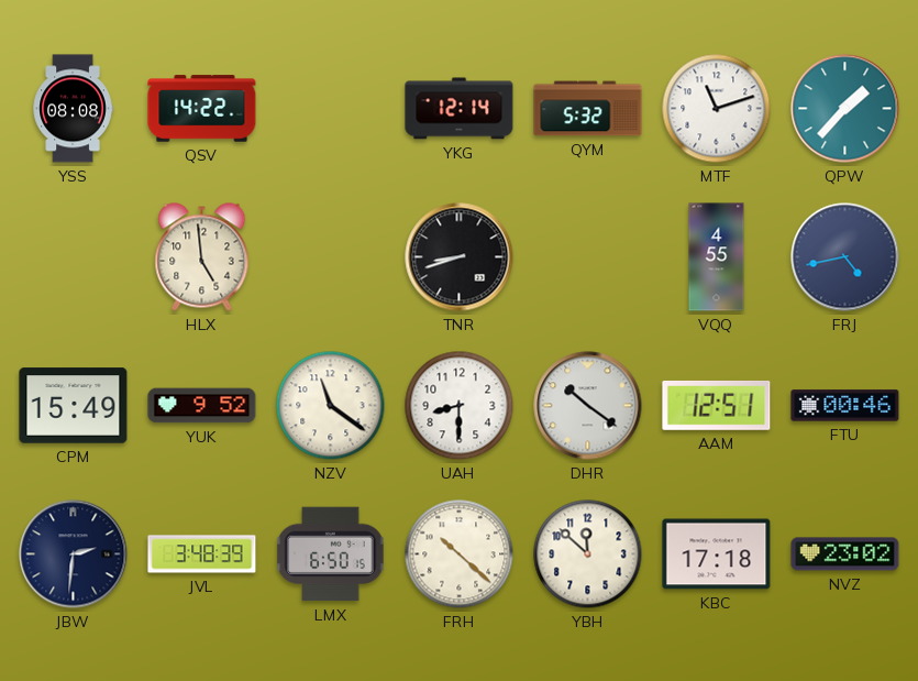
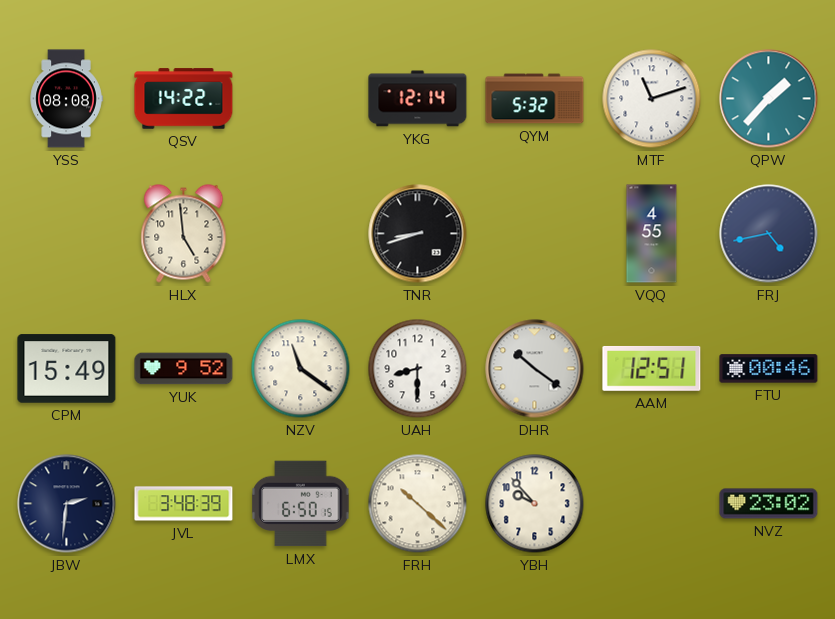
YBH: 11:52 -> 9:53
KBC: 17:18 -> none
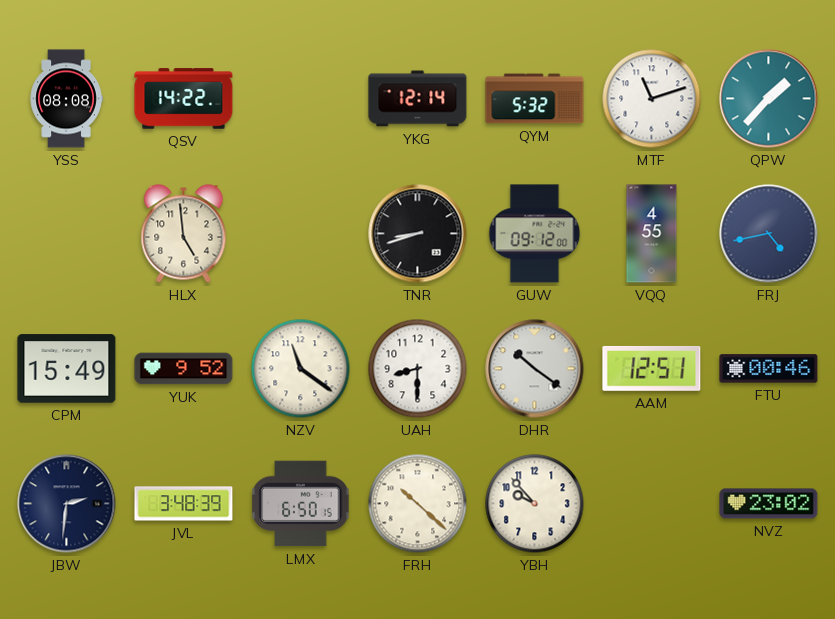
GUW: none -> 09:12
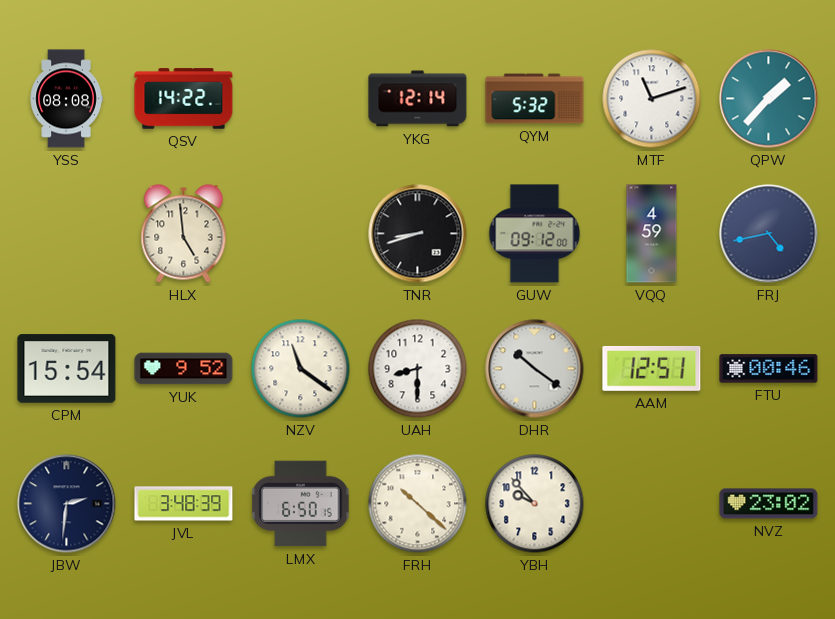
VQQ: 4:55 -> 4:59
CPM: 15:49 -> 15:54
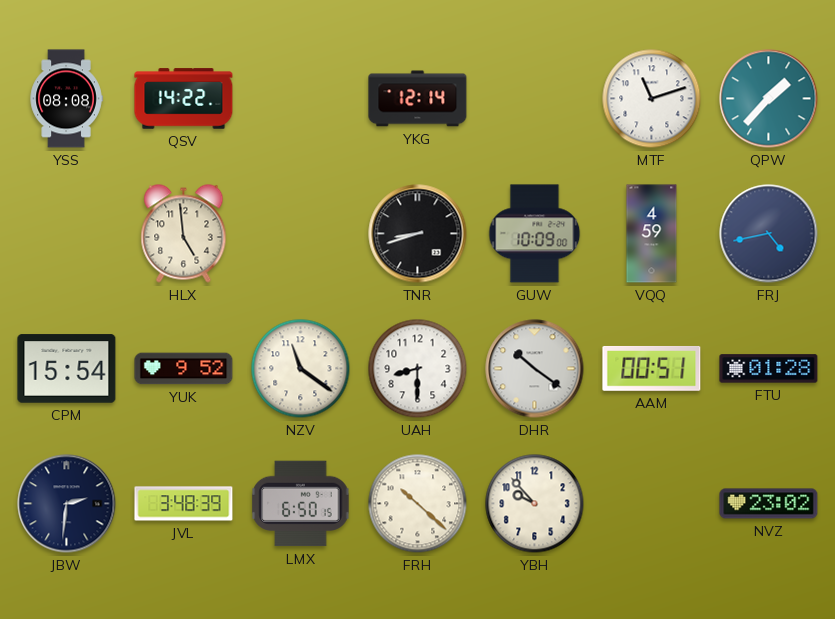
QYM: 5:32 -> none
GUW: 09:12 -> 10:09
AAM: 12:51 -> 00:51
FTU: 00:46 -> 01:28
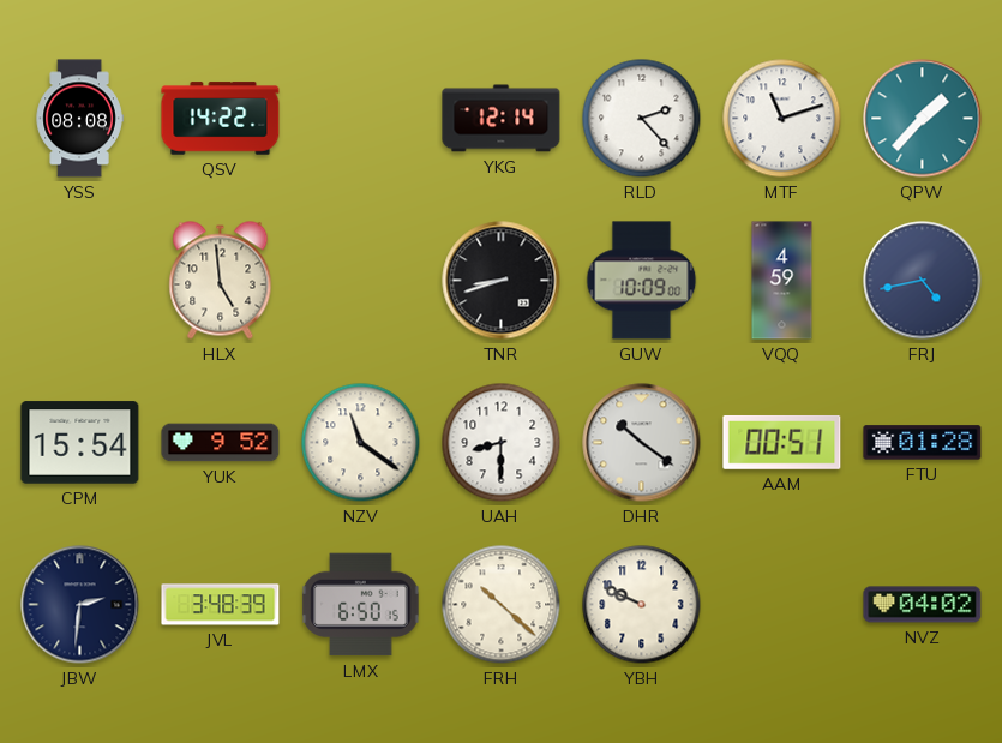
RLD: none -> 2:23
YBH: 9:53 -> 9:49
NVZ: 23:02 -> 04:02
